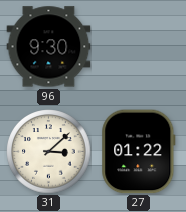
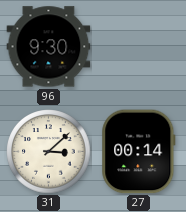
27: 01:22 -> 00:14
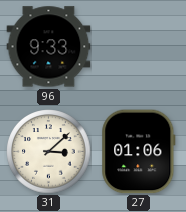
96: 9:30 -> 9:33
27: 00:14 -> 01:06
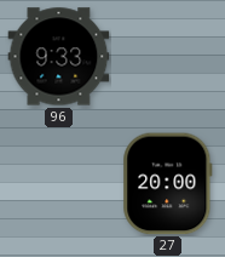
31: 3:08 -> none
27: 01:06 -> 20:00
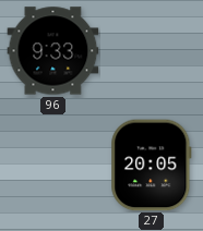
27: 20:00 -> 20:05
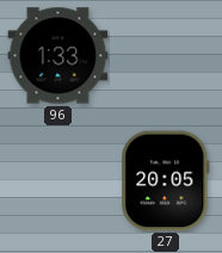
96: 9:33 -> 1:33
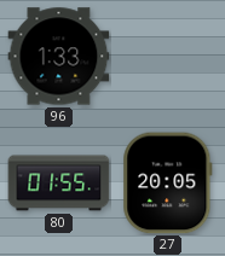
80: none -> 01:55
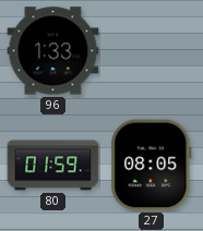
80: 01:55 -> 01:59
27: 20:05 -> 08:05
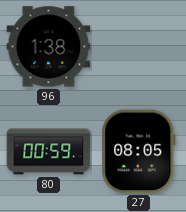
96: 1:33 -> 1:38
80: 01:59 -> 00:59
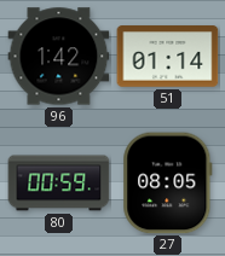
96: 1:38 -> 1:42
51: none -> 01:14
